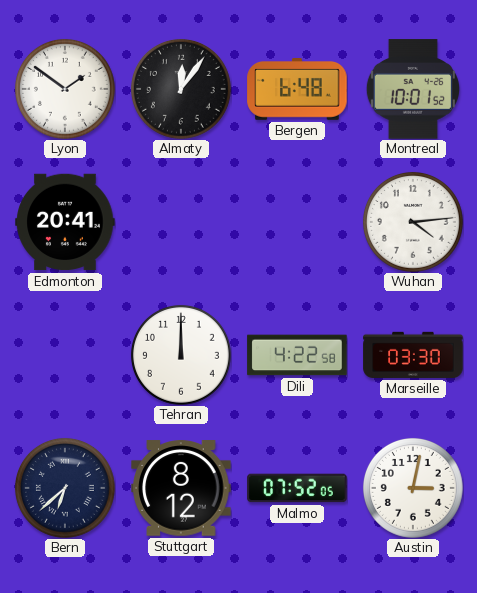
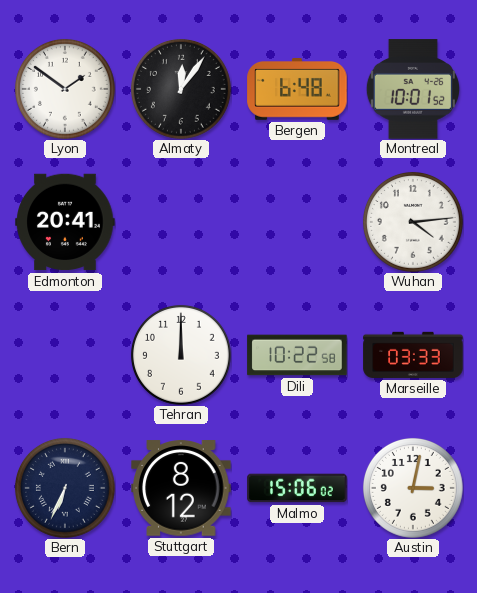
Dili: 4:22 -> 10:22
Marseille: 03:30 -> 03:33
Bern: 6:38 -> 6:34
Malmo: 07:52 -> 15:06
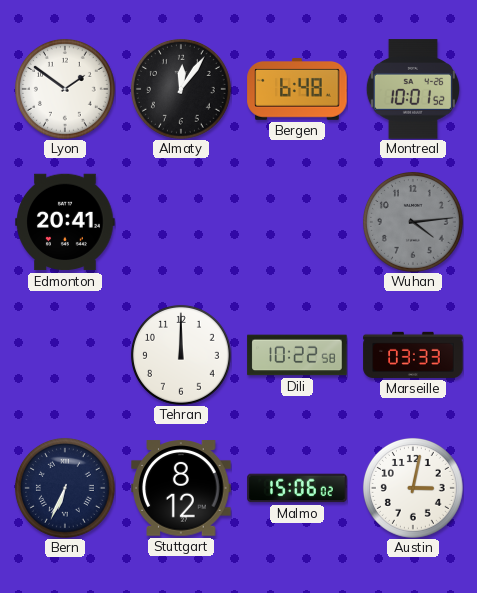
Wuhan dial: white -> grey
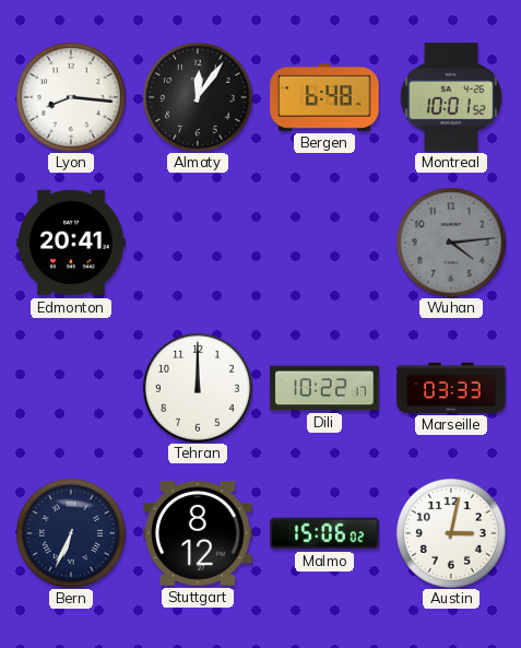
Lyon: 1:51 -> 8:16
Dili: 10:22:58 -> 10:22:17
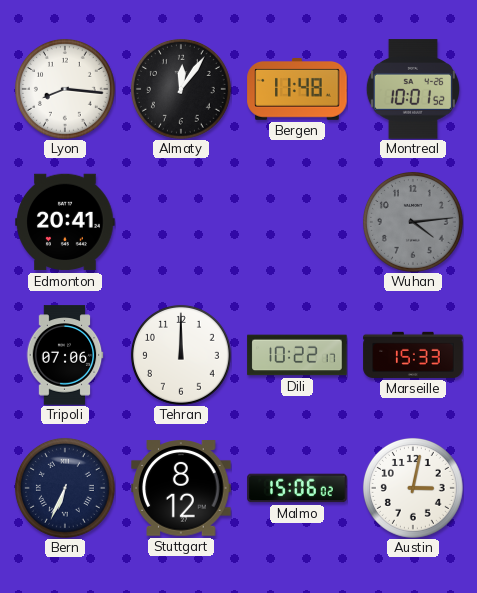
Bergen: 6:48 -> 11:48
Tripoli: none -> 07:06
Marseille: 03:33 -> 15:33
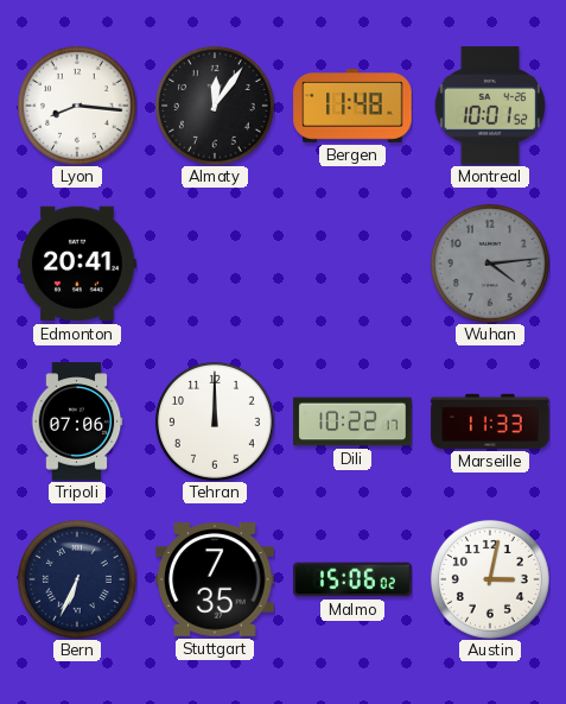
Marseille: 15:33 -> 11:33
Stuttgart: 8:12 -> 7:35
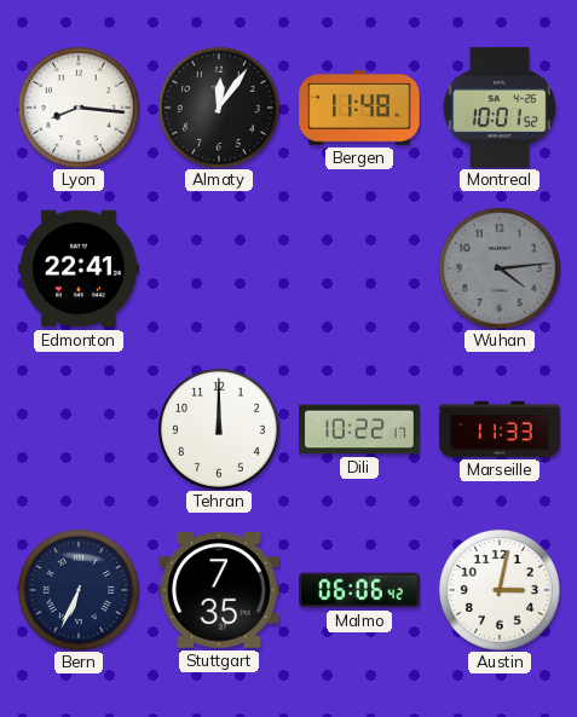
Edmonton: 20:41 -> 22:41
Tripoli: 07:06 -> none
Malmo: 15:06 -> 06:06
